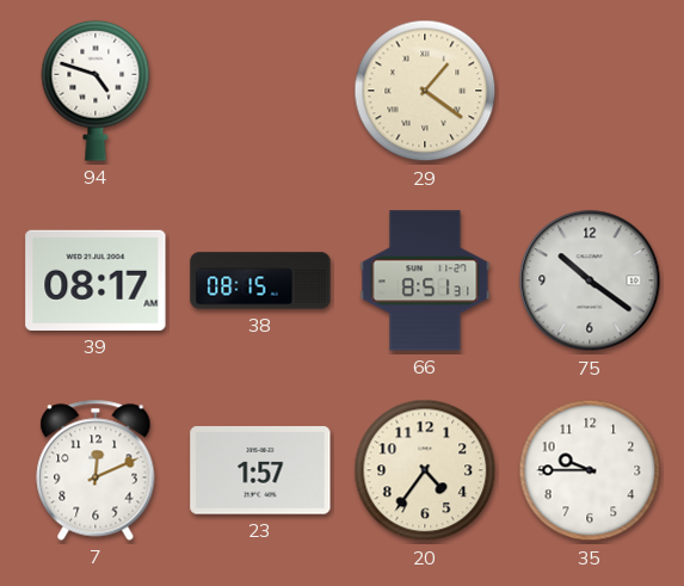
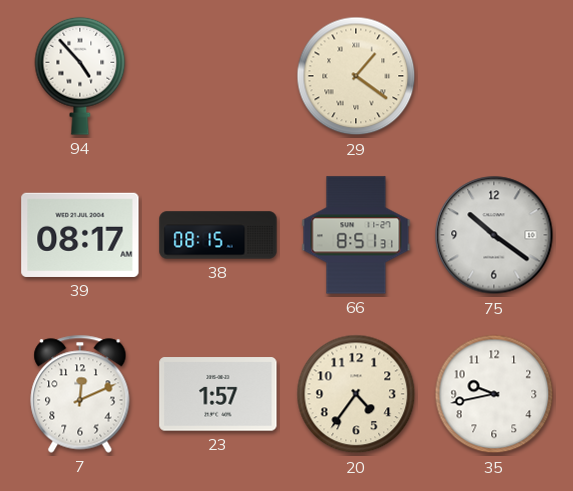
94: 4:48 -> 4:53
35: 9:45 -> 9:43
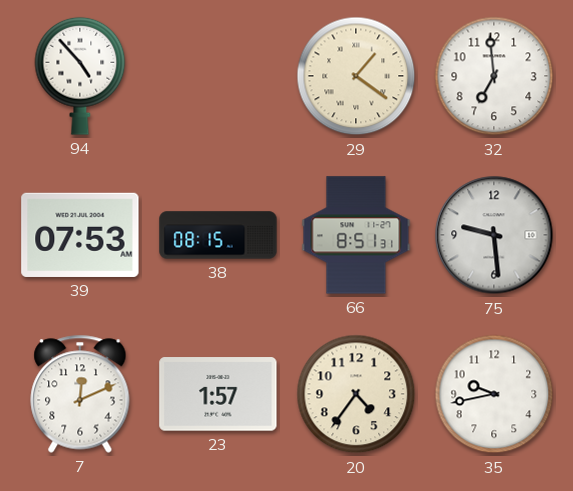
32: none -> 6:59
39: 08:17 -> 07:53
75: 10:21 -> 9:29
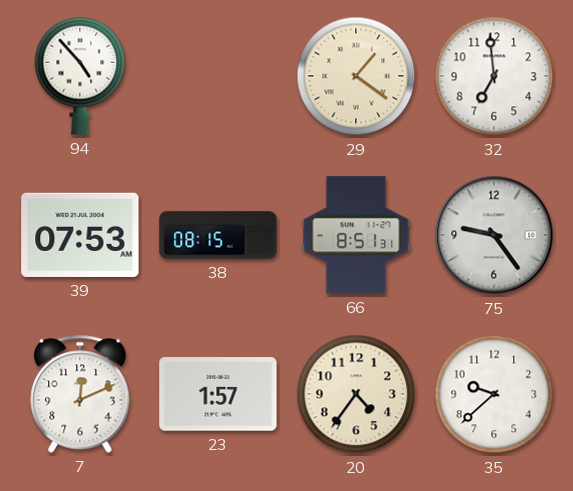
75: 9:29 -> 9:24
35: 9:43 -> 9:38
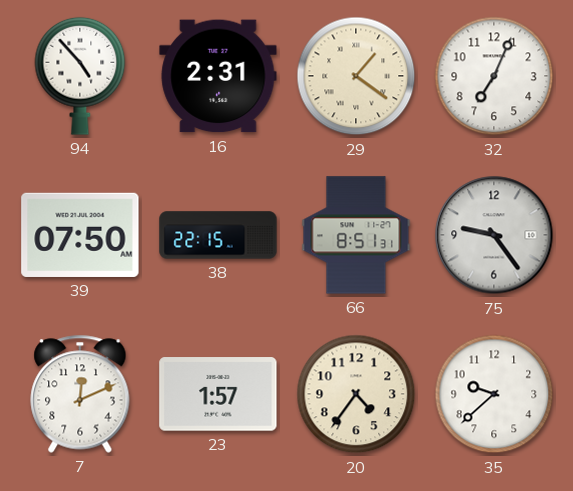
16: none -> 2:31
32: 6:59 -> 7:04
39: 07:53 -> 07:50
38: 08:15 -> 22:15
